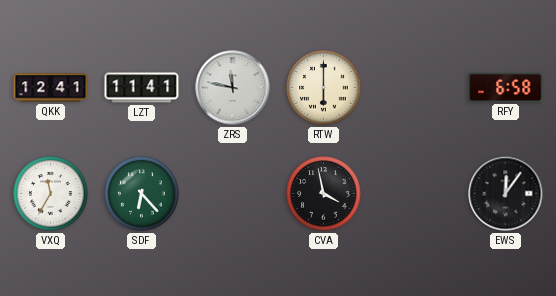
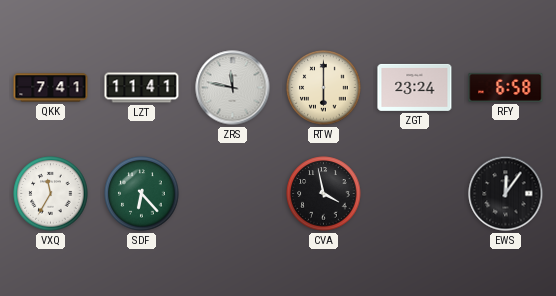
QKK: 12:41 -> 7:41
ZGT: none -> 23:24
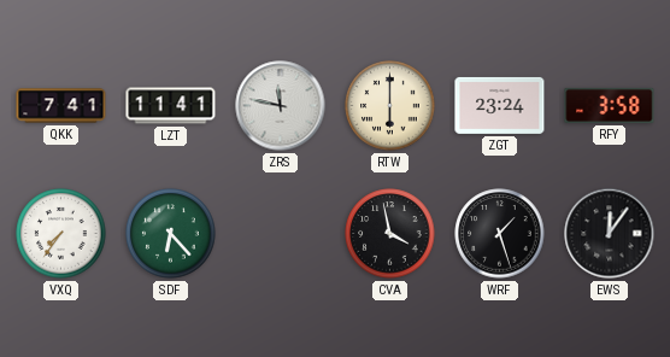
RFY: 6:58 -> 3:58
VXQ: 11:35 -> 7:36
WRF: none -> 1:27
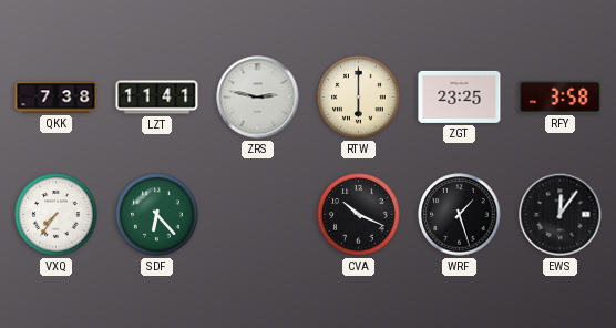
QKK: 7:41 -> 7:38
ZRS: 11:47 -> 2:47
ZGT: 23:24 -> 23:25
CVA: 3:58 -> 10:19
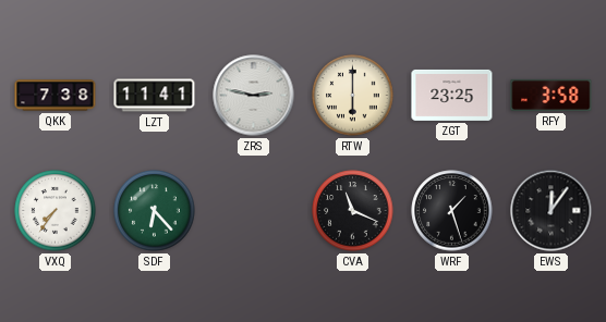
CVA: 10:19 -> 11:19
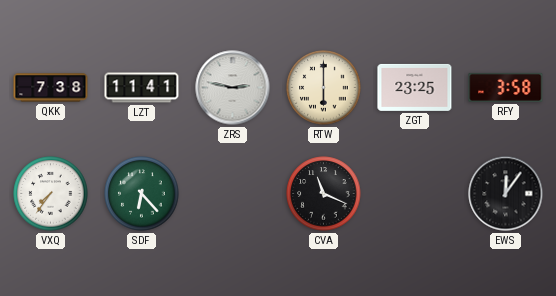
WRF: 1:27 -> none
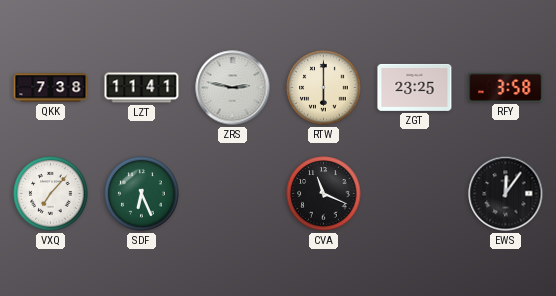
VXQ: 7:36 -> 7:07
SDF: 6:23 -> 6:26
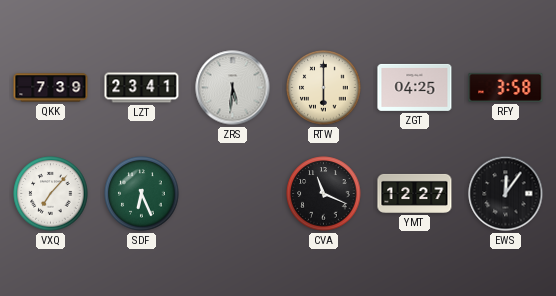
QKK: 7:38 -> 7:39
LZT: 11:41 -> 23:41
ZRS: 2:47 -> 5:31
ZGT: 23:25 -> 04:25
YMT: none -> 12:27
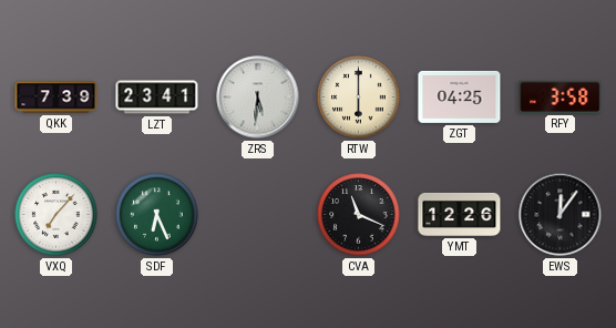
YMT: 12:27 -> 12:26
